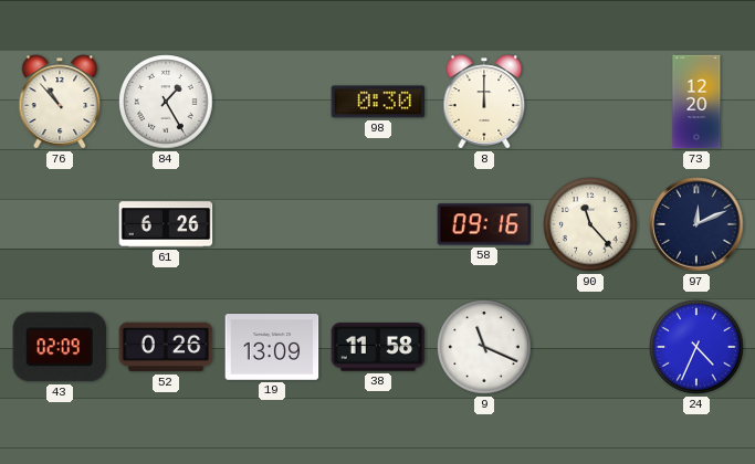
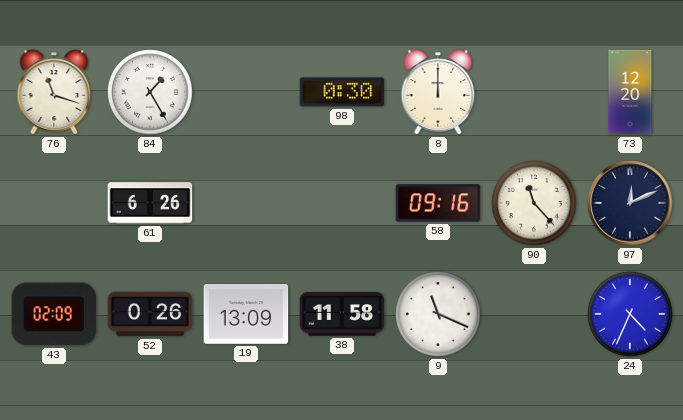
76: 10:53 -> 11:18
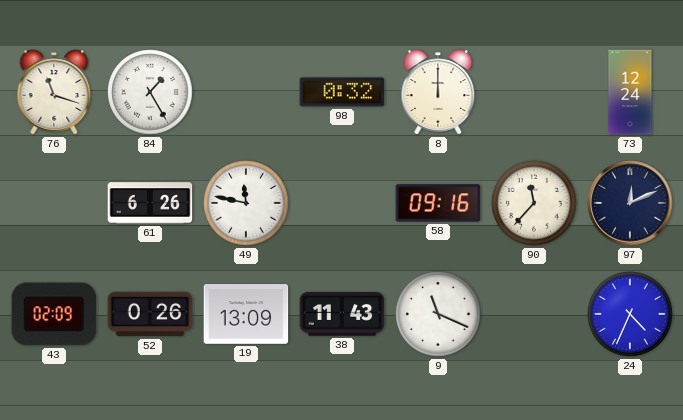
98: 0:30 -> 0:32
73: 12:20 -> 12:24
49: none -> 11:47
90: 11:23 -> 11:37
38: 11:58 -> 11:43
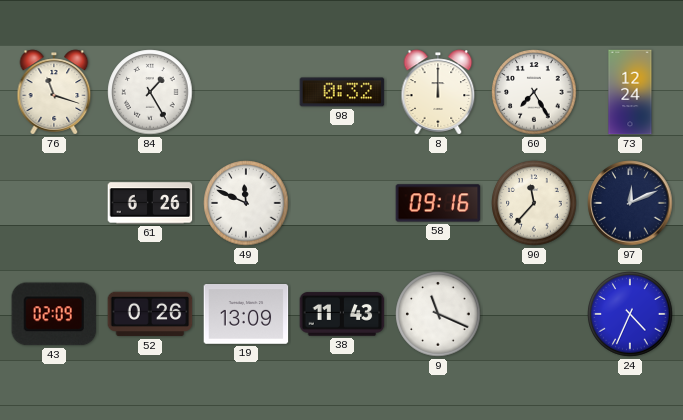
60: none -> 7:25
49: 11:47 -> 11:49
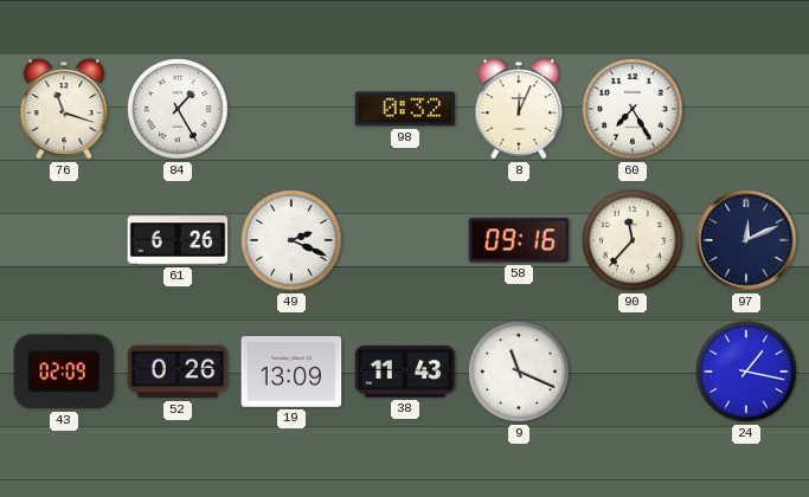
8: 12:00 -> 12:04
73: 12:24 -> none
49: 11:49 -> 2:19
24: 4:34 -> 1:17
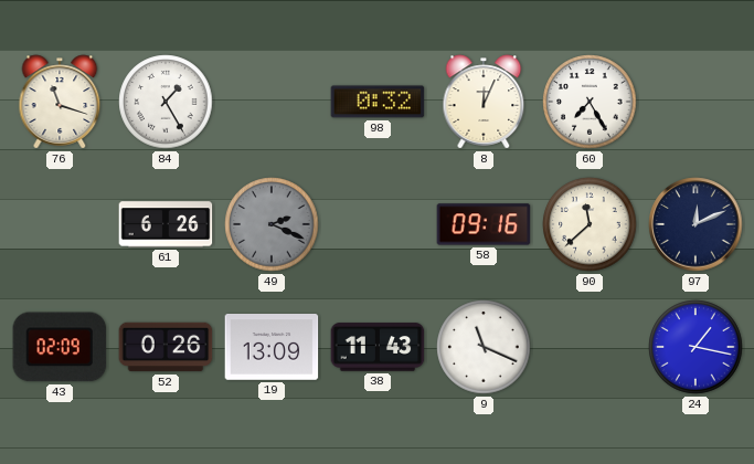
49 dial: white -> grey
90: 11:37 -> 11:38
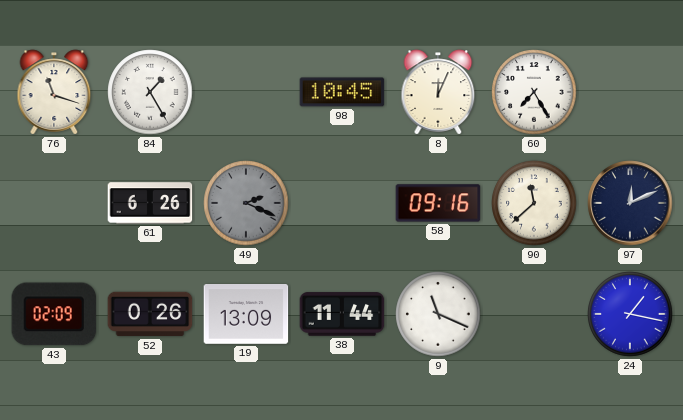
98: 0:32 -> 10:45
38: 11:43 -> 11:44
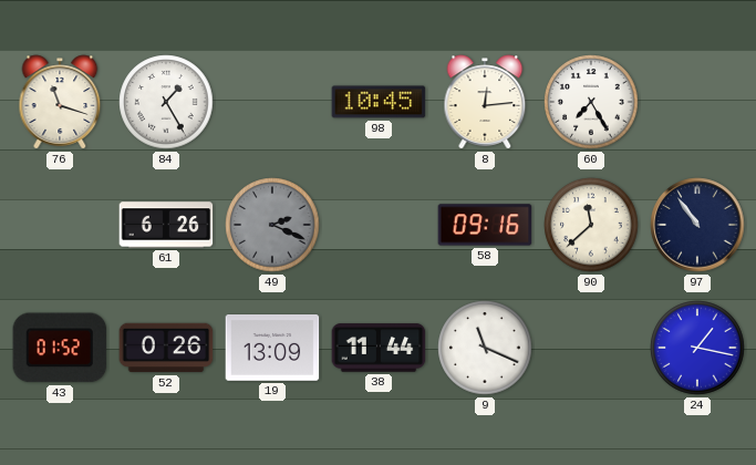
8: 12:04 -> 12:14
97: 12:11 -> 10:54
43: 02:09 -> 01:52
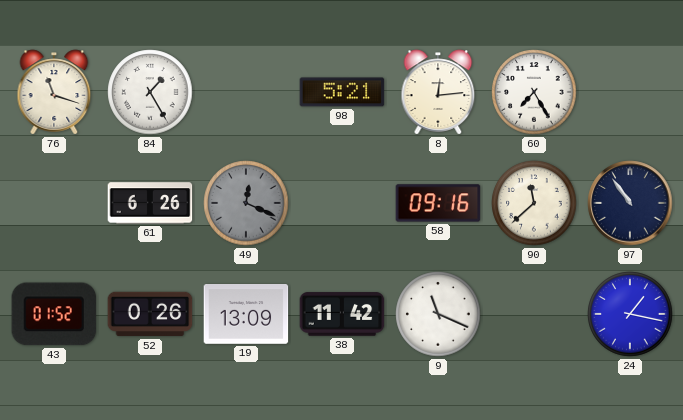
98: 10:45 -> 5:21
49: 2:19 -> 12:19
38: 11:44 -> 11:42
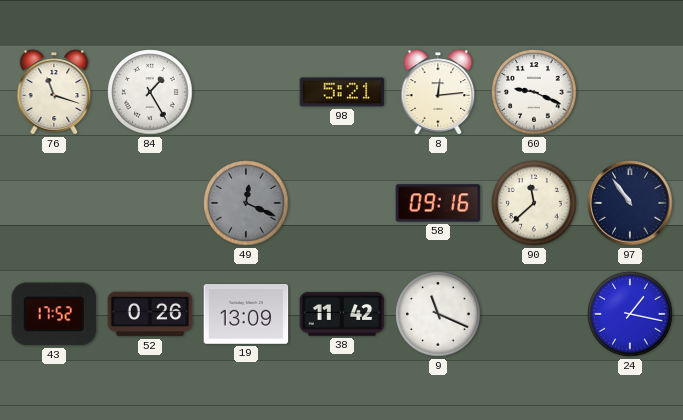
60: 7:25 -> 9:19
61: 6:26 -> none
43: 01:52 -> 17:52
